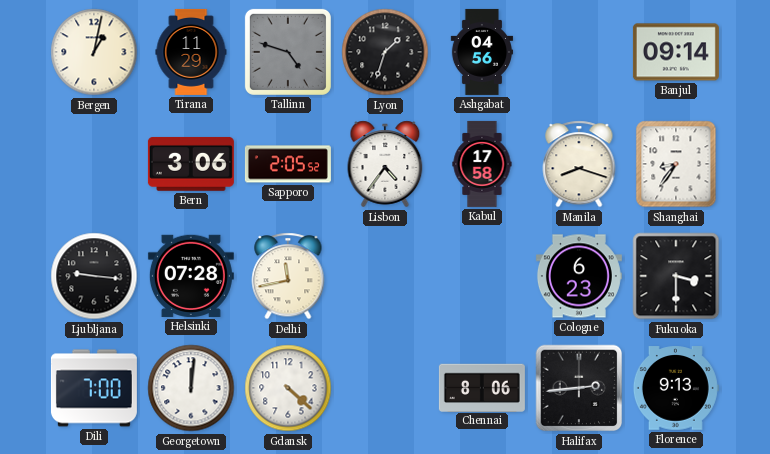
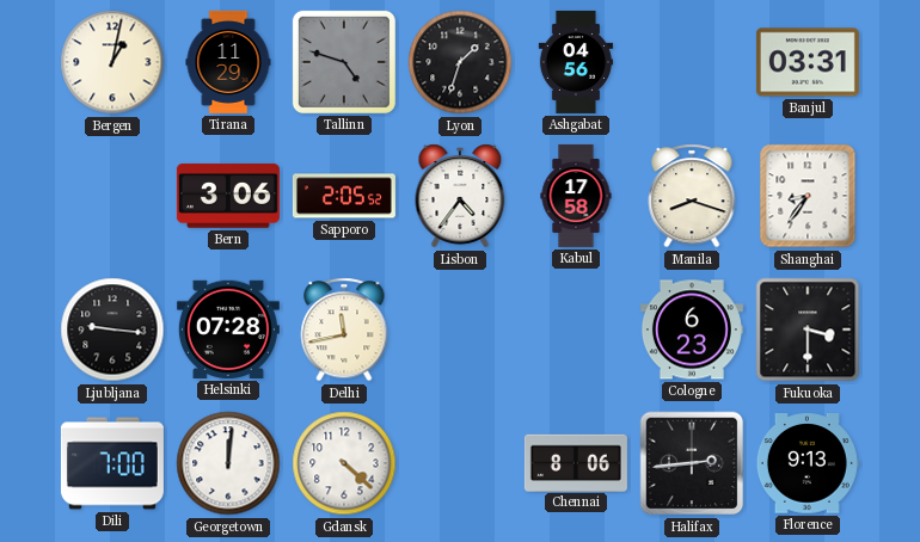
Banjul: 09:14 -> 03:31
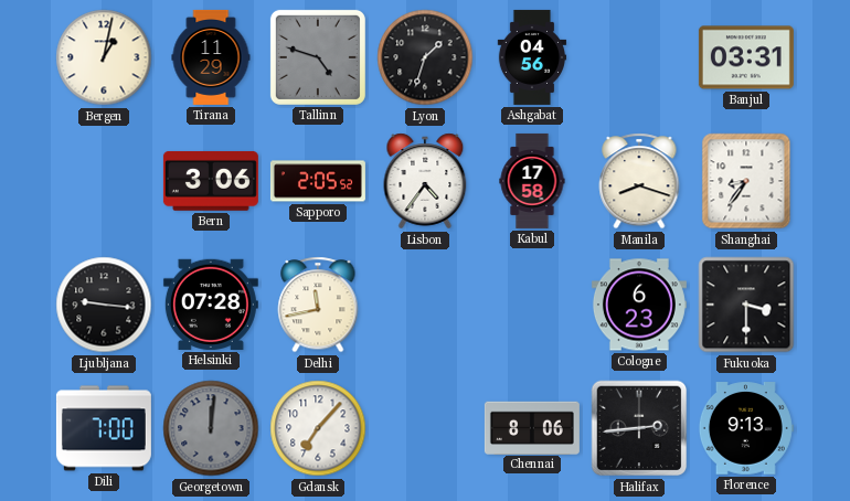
Georgetown dial: white -> grey
Gdansk: 4:22 -> 7:07
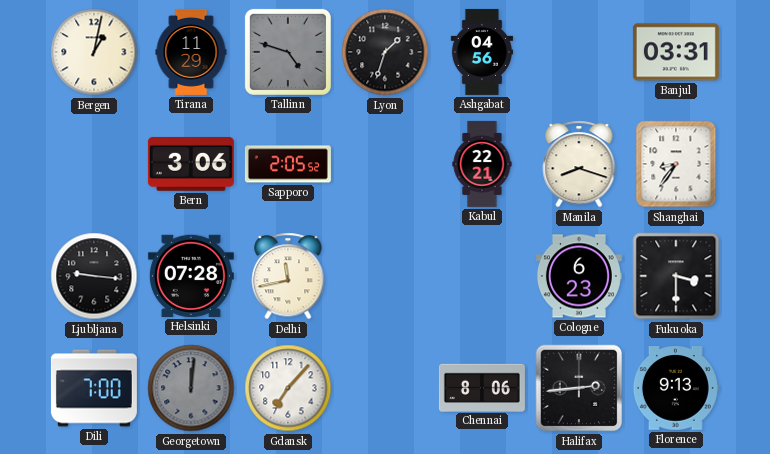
Lisbon: 4:36 -> none
Kabul: 17:58 -> 22:21
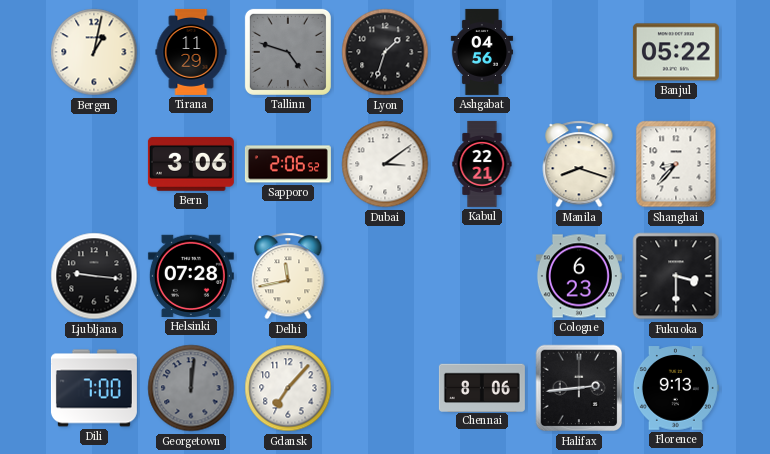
Banjul: 03:31 -> 05:22
Sapporo: 2:05 -> 2:06
Dubai: none -> 3:09
Shanghai: 8:36 -> 8:37
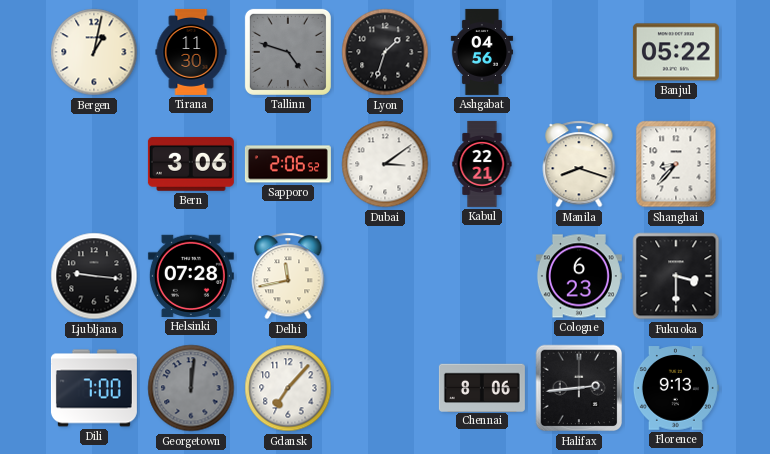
Tirana: 11:29 -> 11:30
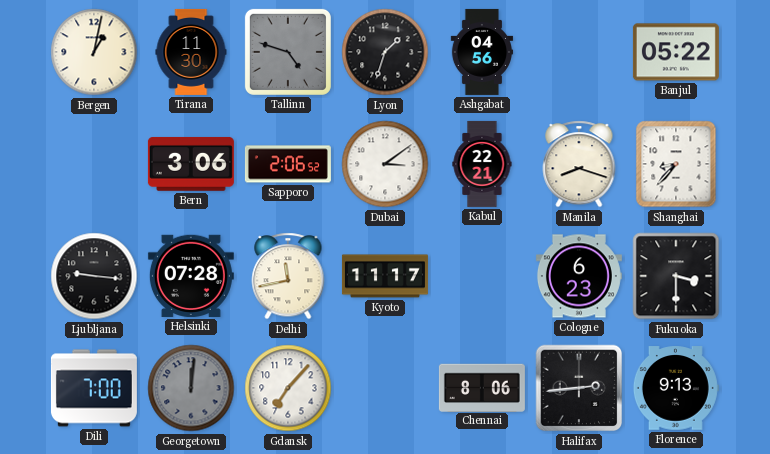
Kyoto: none -> 11:17
